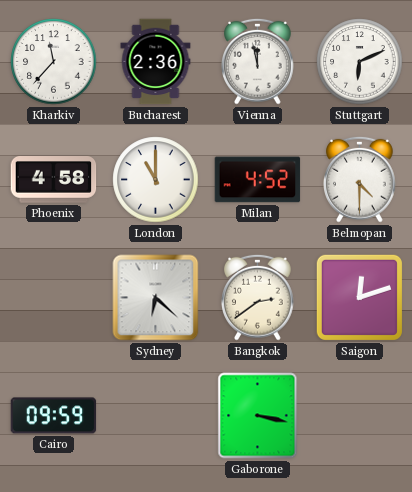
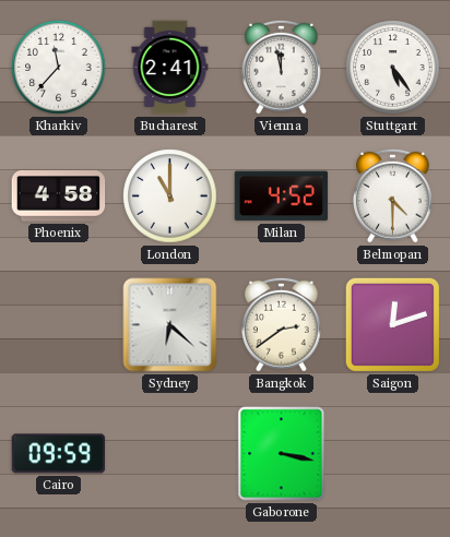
Bucharest: 2:36 -> 2:41
Stuttgart: 6:11 -> 5:24
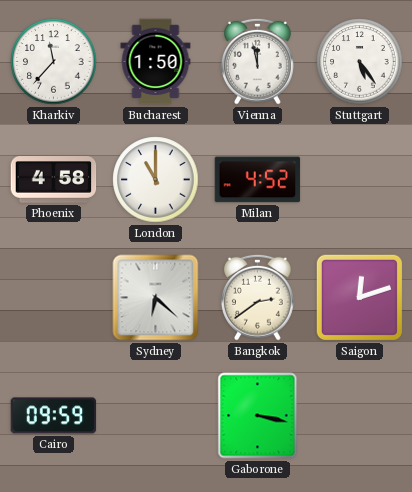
Bucharest: 2:41 -> 1:50
Belmopan: 4:30 -> none
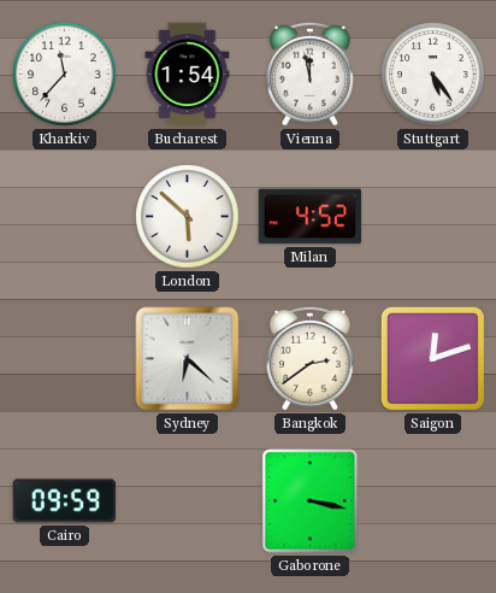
Bucharest: 1:50 -> 1:54
Phoenix: 4:58 -> none
London: 11:00 -> 5:52
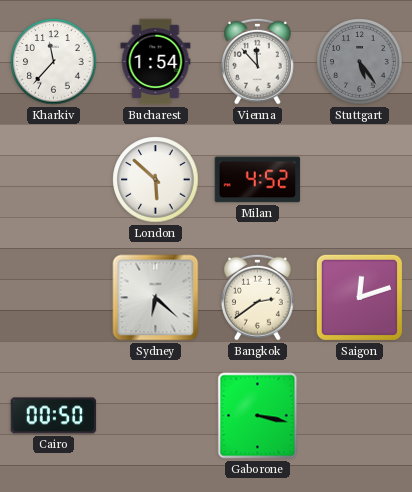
Vienna: 11:58 -> 11:53
Stuttgart dial: white -> grey
Cairo: 09:59 -> 00:50
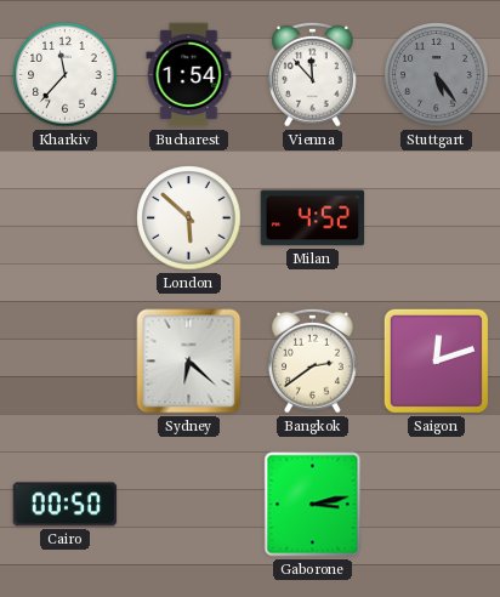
Gaborone: 3:17 -> 3:13
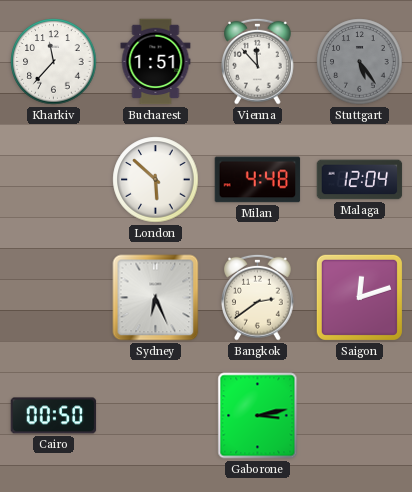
Bucharest: 1:54 -> 1:51
Milan: 4:52 -> 4:48
Malaga: none -> 12:04
Sydney: 6:22 -> 6:26
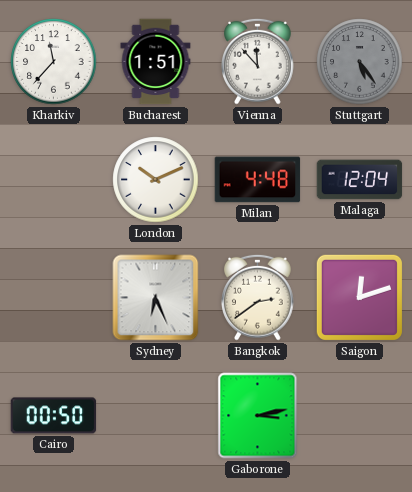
London: 5:52 -> 10:11
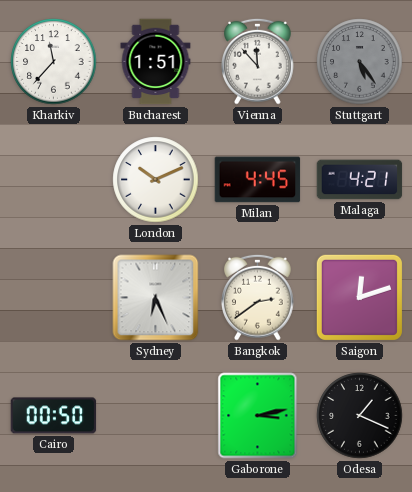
Milan: 4:48 -> 4:45
Malaga: 12:04 -> 4:21
Odesa: none -> 1:19
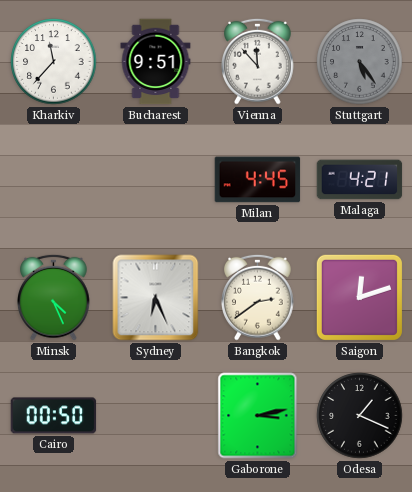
Bucharest: 1:51 -> 9:51
London: 10:11 -> none
Minsk: none -> 4:26
